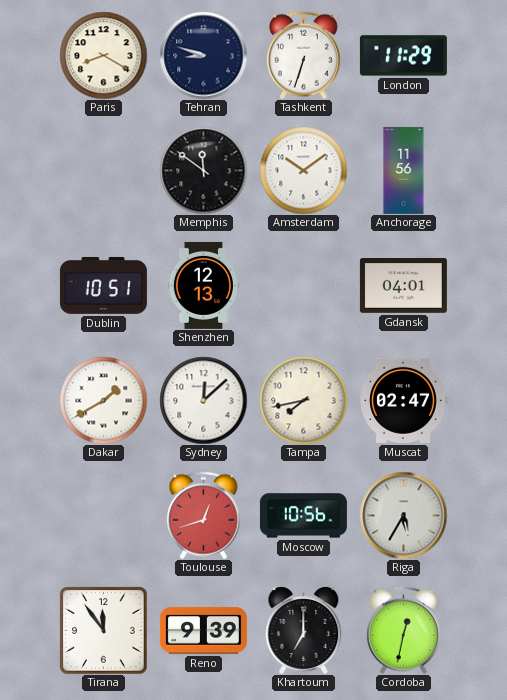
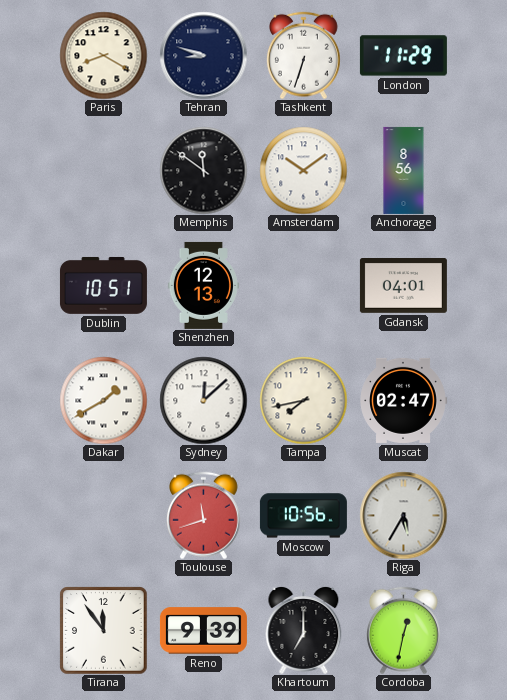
Anchorage: 11:56 -> 8:56
Toulouse: 12:42 -> 11:42
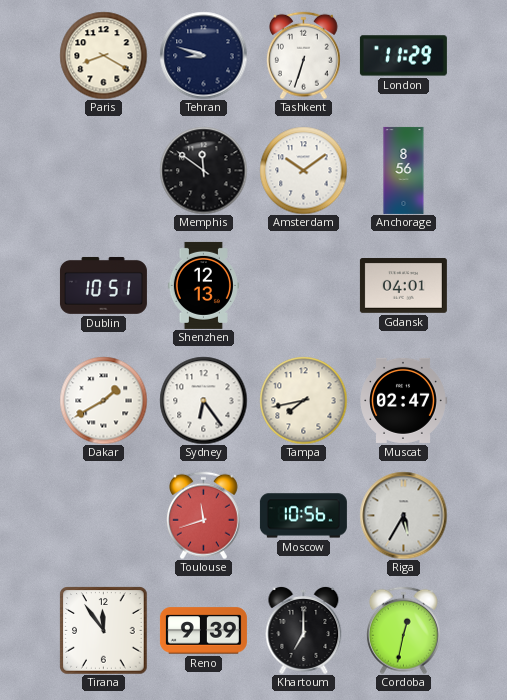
Sydney: 12:08 -> 6:24
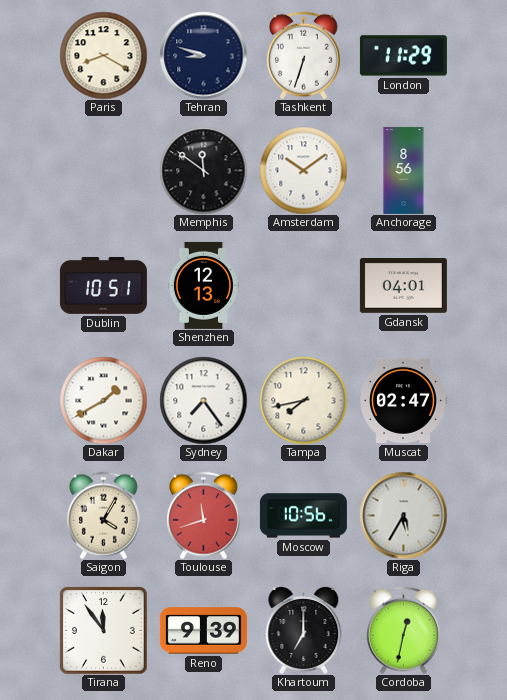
Sydney: 6:24 -> 7:24
Saigon: none -> 4:05
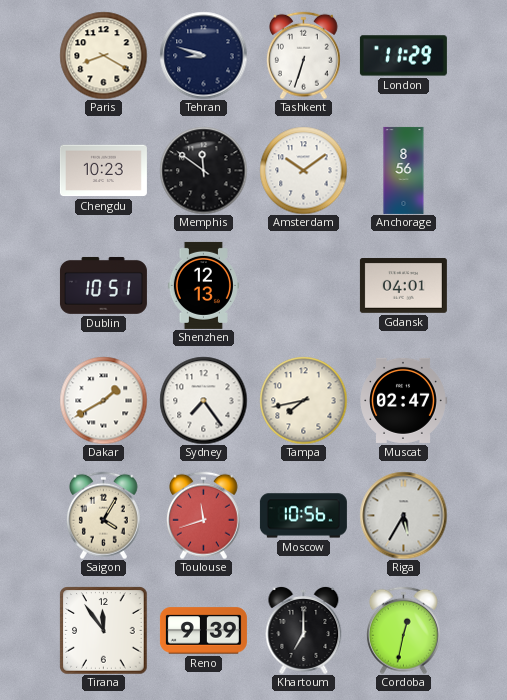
Chengdu: none -> 10:23
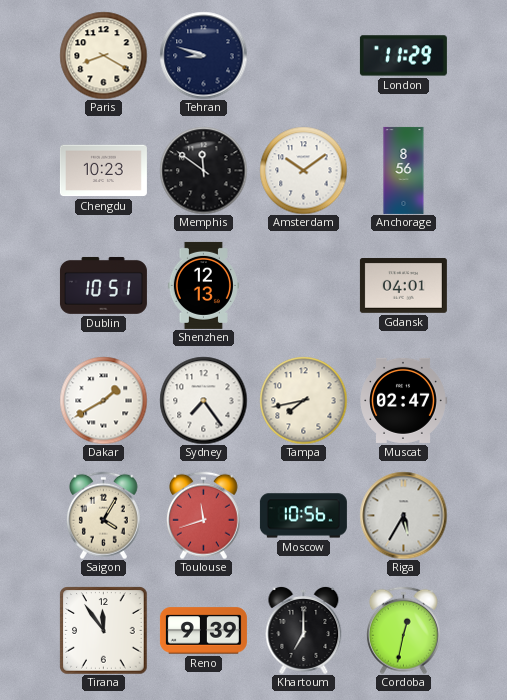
Tashkent: 6:33 -> none
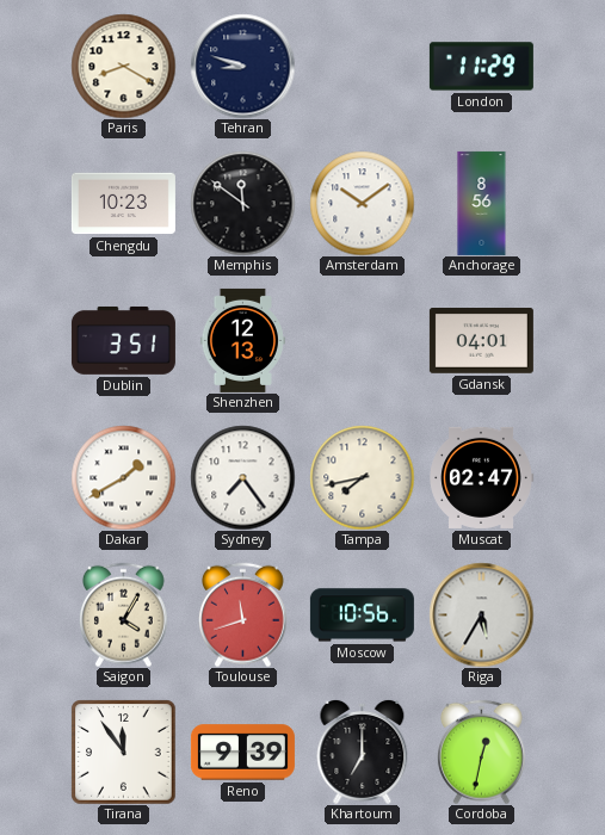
Dublin: 10:51 -> 3:51
